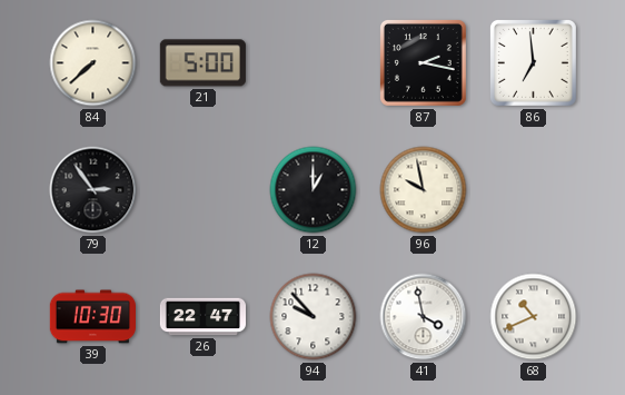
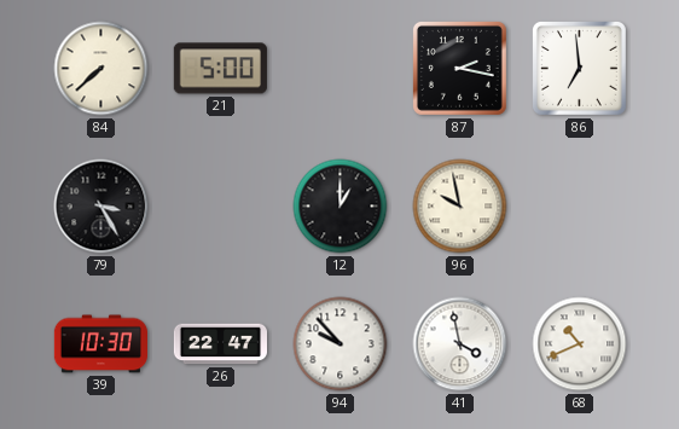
79: 2:54 -> 3:25
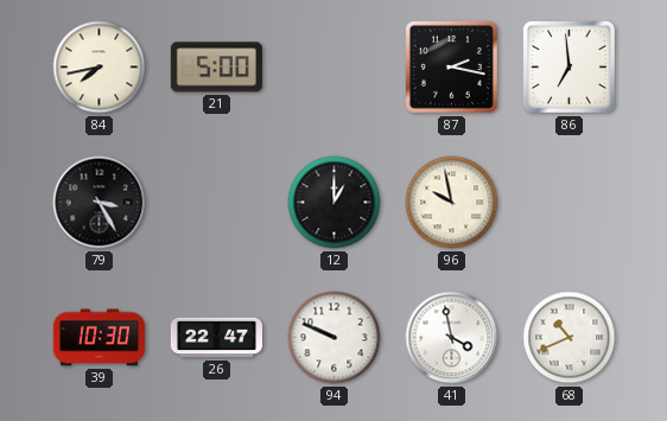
84: 7:38 -> 7:43
94: 9:53 -> 9:49
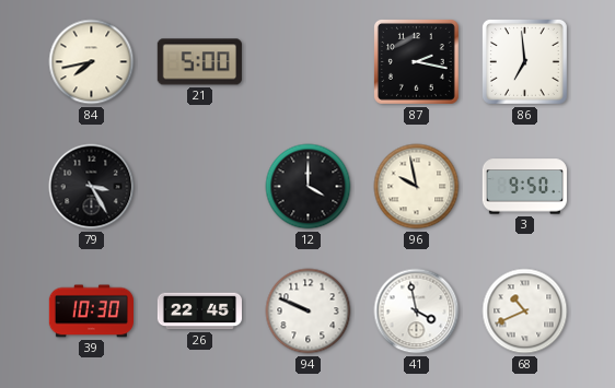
12: 1:00 -> 4:00
3: none -> 9:50
26: 22:47 -> 22:45
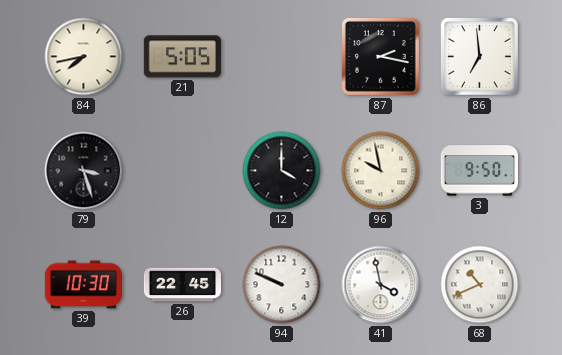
21: 5:00 -> 5:05
79: 3:25 -> 3:27
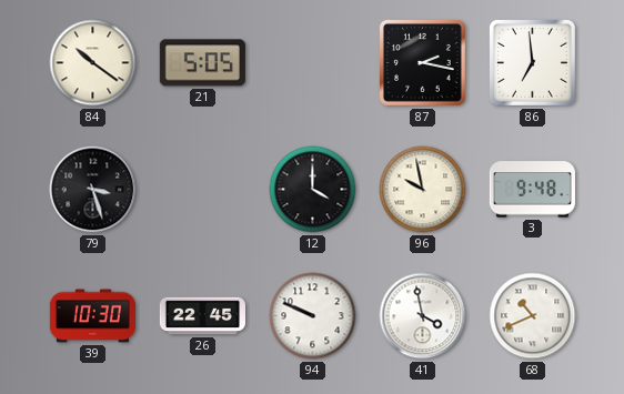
84: 7:43 -> 10:21
3: 9:50 -> 9:48
